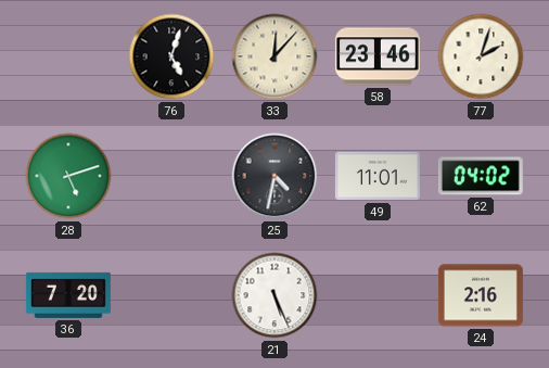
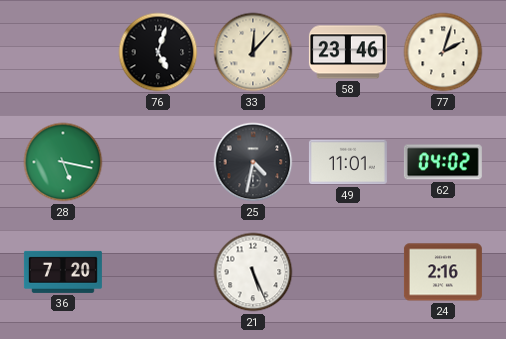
28: 5:12 -> 5:17
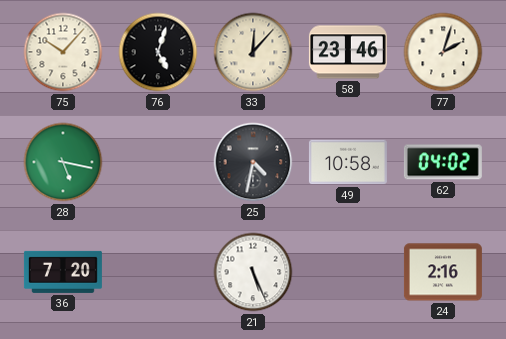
75: none -> 10:07
49: 11:01 -> 10:58
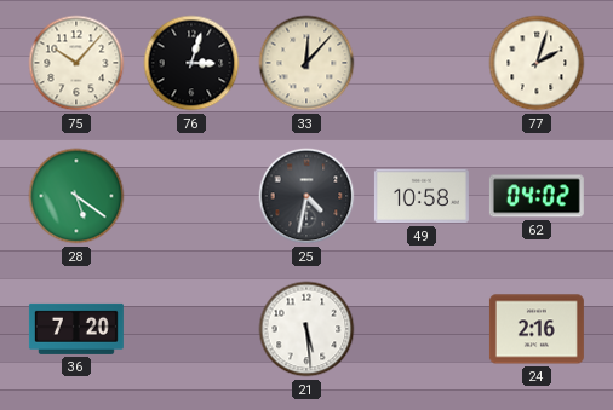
76: 5:03 -> 3:03
58: 23:46 -> none
28: 5:17 -> 5:21
21: 5:26 -> 5:29
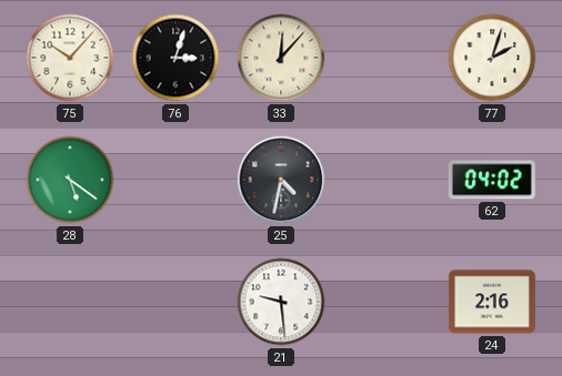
49: 10:58 -> none
36: 7:20 -> none
21: 5:29 -> 9:29
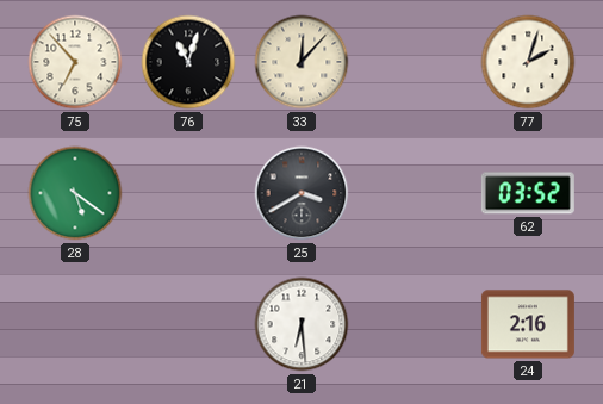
75: 10:07 -> 6:53
76: 3:03 -> 11:03
25: 4:32 -> 3:40
62: 04:02 -> 03:52
21: 9:29 -> 6:29
